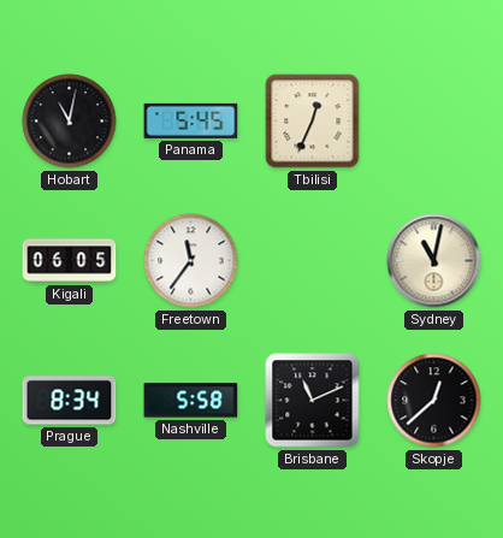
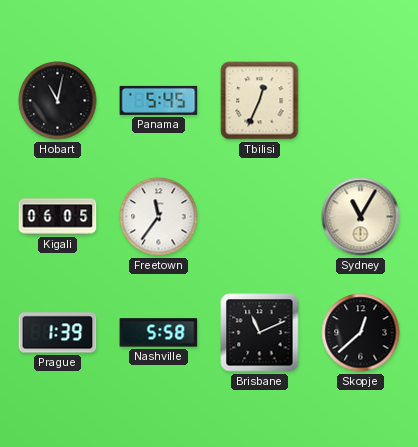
Sydney: 11:02 -> 11:05
Prague: 8:34 -> 1:39
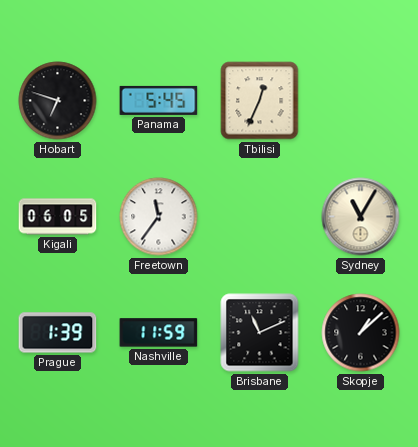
Hobart: 11:02 -> 6:48
Nashville: 5:58 -> 11:59
Skopje: 12:38 -> 1:08
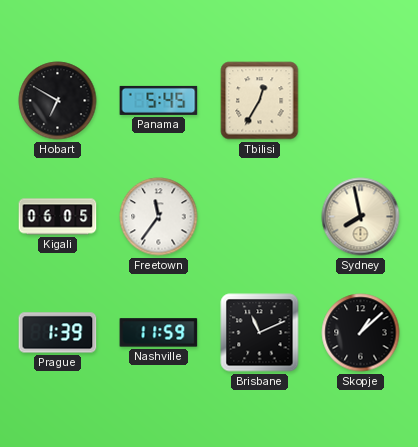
Hobart: 6:48 -> 6:50
Tbilisi: 12:34 -> 12:35
Sydney: 11:05 -> 7:58
